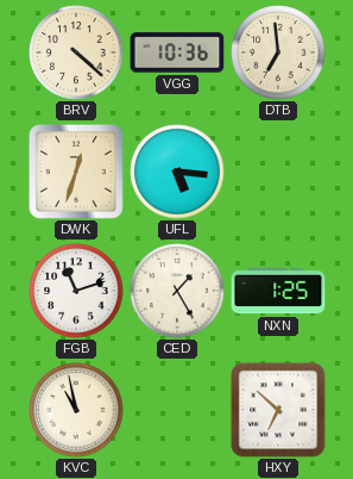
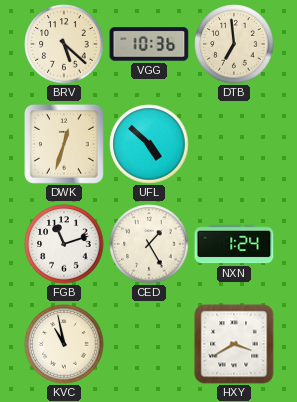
BRV: 4:22 -> 5:22
UFL: 5:16 -> 4:52
NXN: 1:25 -> 1:24
HXY: 6:52 -> 3:40
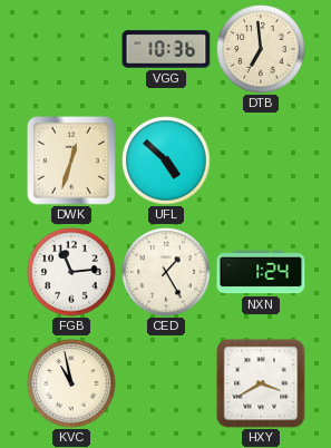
BRV: 5:22 -> none
FGB: 11:12 -> 11:14
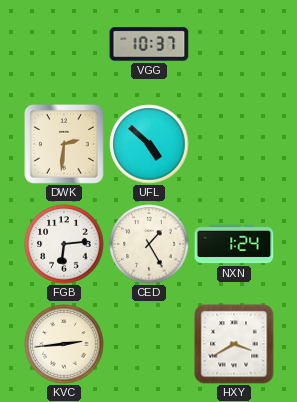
VGG: 10:36 -> 10:37
DTB: 6:59 -> none
DWK: 12:33 -> 2:31
FGB: 11:14 -> 6:14
KVC: 10:58 -> 2:44
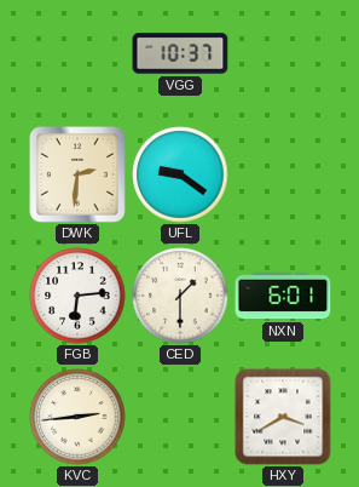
UFL: 4:52 -> 9:21
CED: 1:25 -> 1:30
NXN: 1:24 -> 6:01
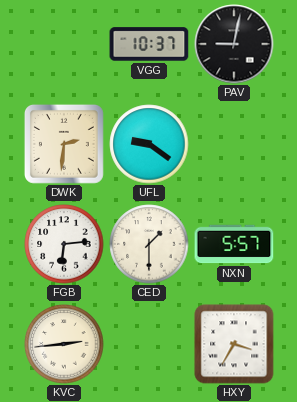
PAV: none -> 9:02
NXN: 6:01 -> 5:57
HXY: 3:40 -> 3:35
